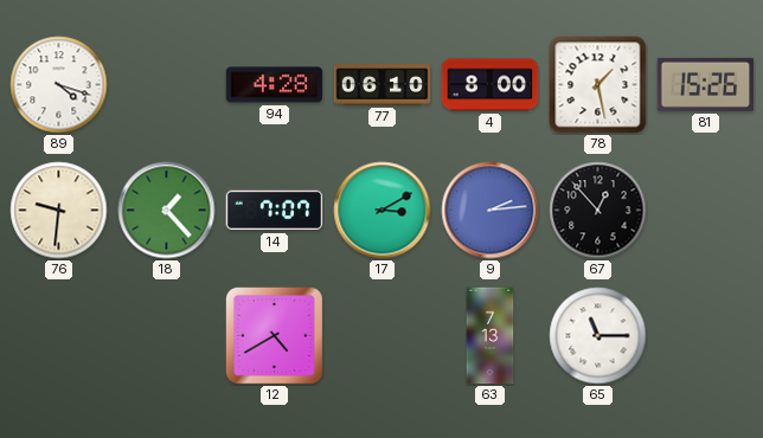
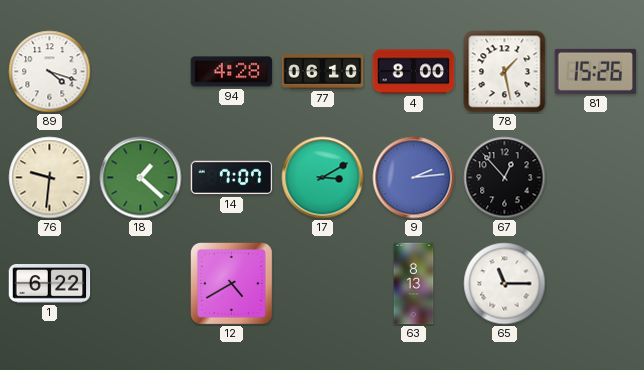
18: 1:23 -> 1:22
1: none -> 6:22
63: 7:13 -> 8:13
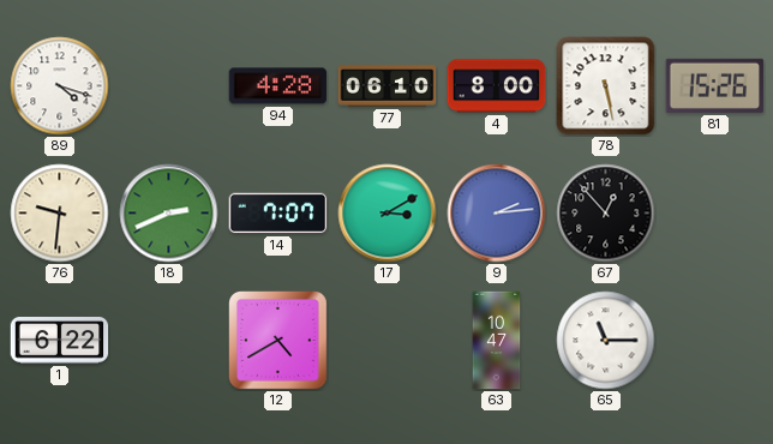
78: 1:28 -> 5:28
18: 1:22 -> 2:41
63: 8:13 -> 10:47
